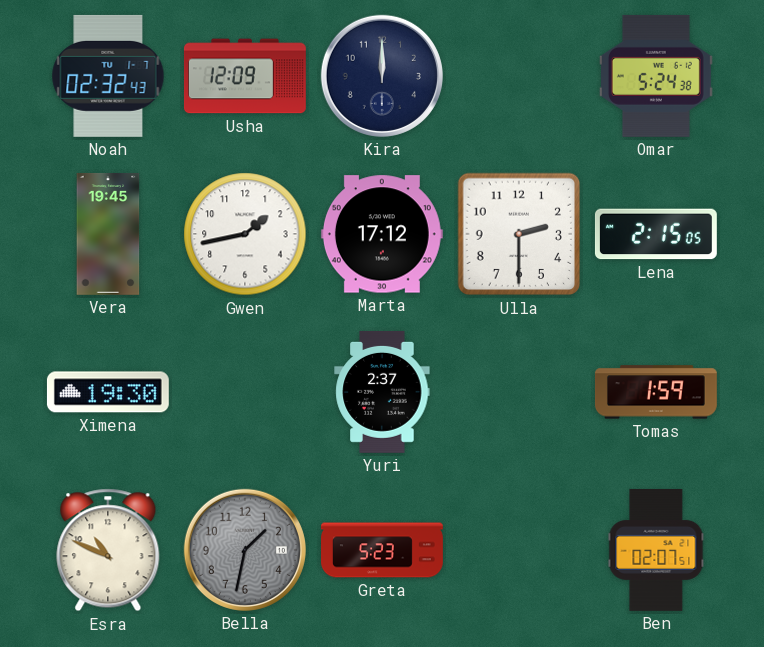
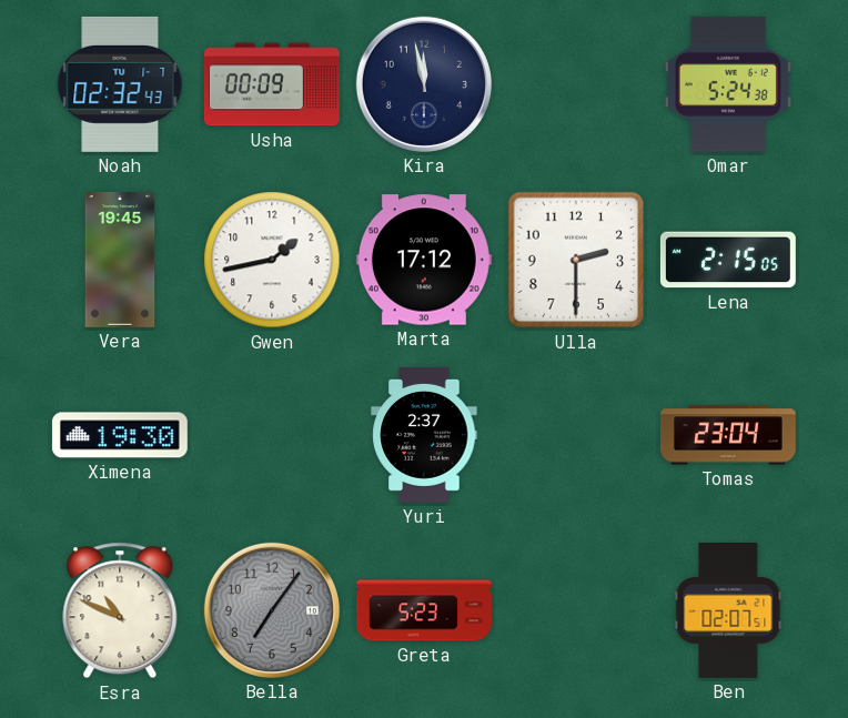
Usha: 12:09 -> 00:09
Kira: 12:00 -> 11:58
Tomas: 1:59 -> 23:04
Bella: 1:32 -> 7:06
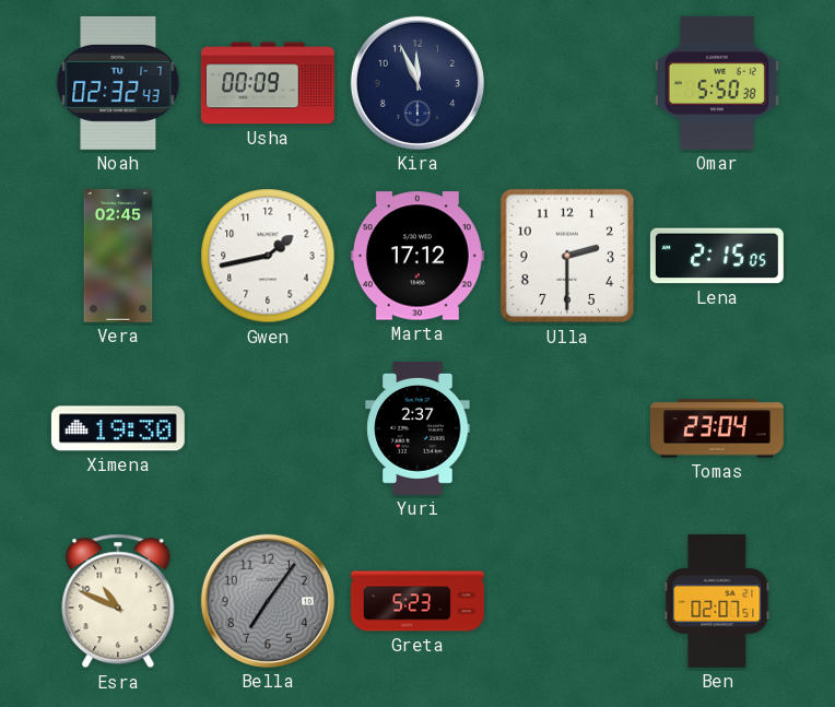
Kira: 11:58 -> 11:56
Omar: 5:24 -> 5:50
Vera: 19:45 -> 02:45
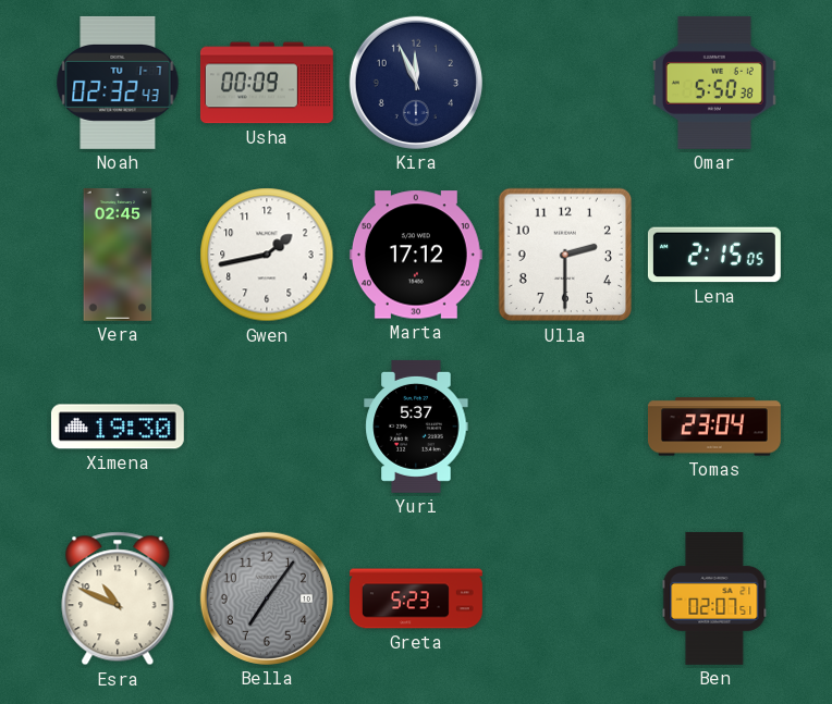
Yuri: 2:37 -> 5:37
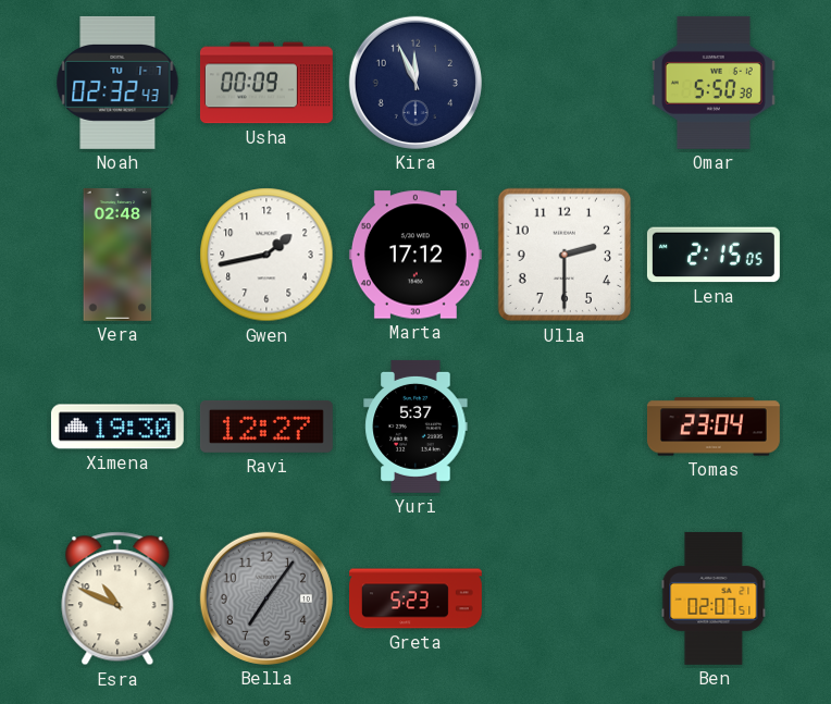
Vera: 02:45 -> 02:48
Ravi: none -> 12:27
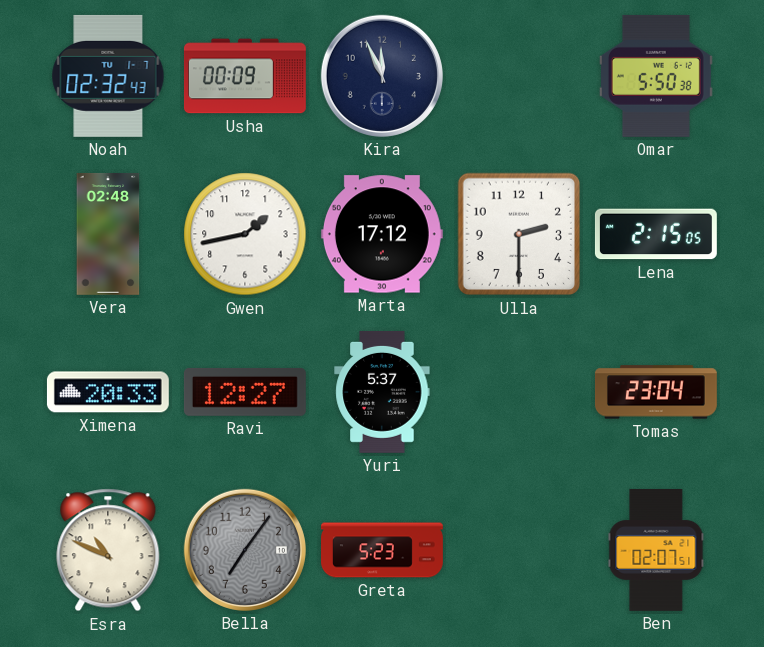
Ximena: 19:30 -> 20:33
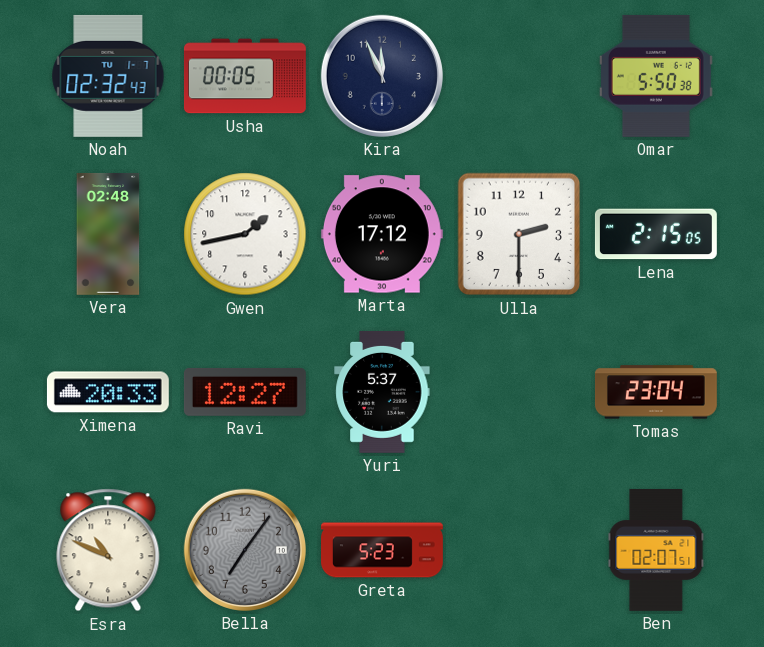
Usha: 00:09 -> 00:05
